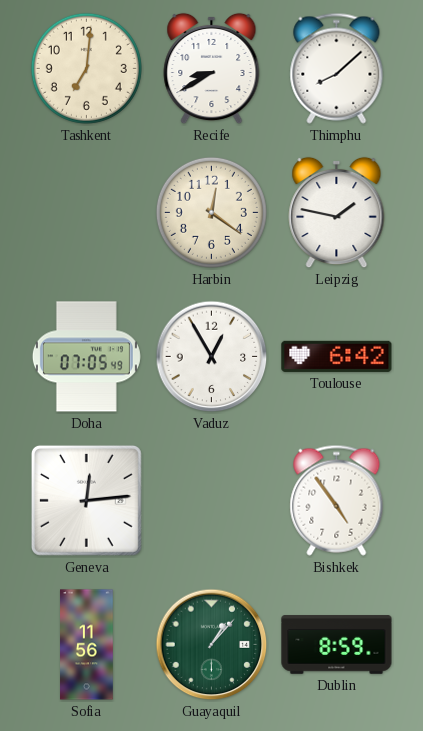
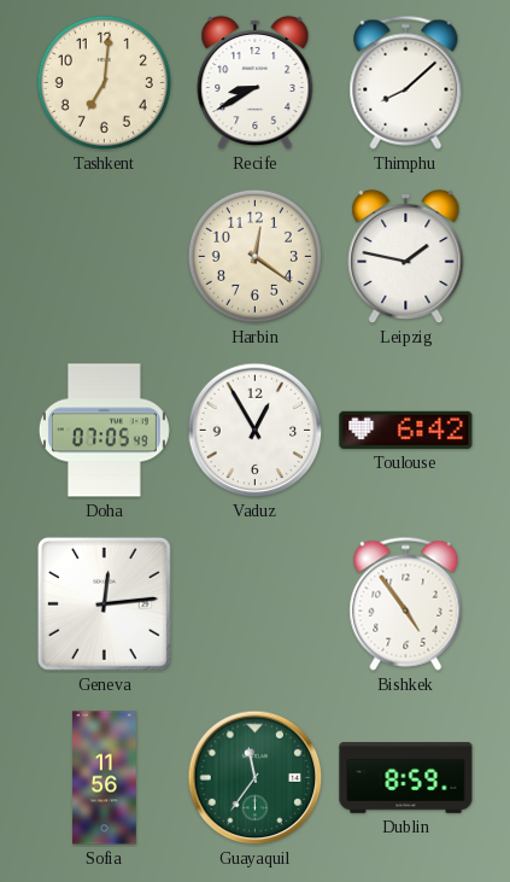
Guayaquil: 1:07 -> 11:36
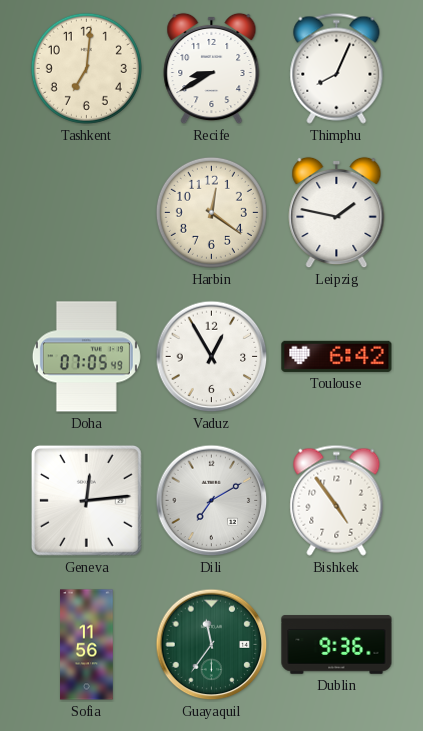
Thimphu: 8:08 -> 8:04
Dili: none -> 7:10
Dublin: 8:59 -> 9:36
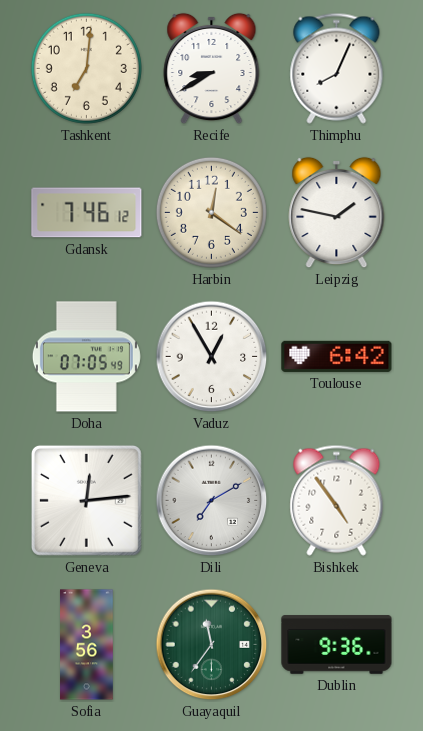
Gdansk: none -> 7:46
Sofia: 11:56 -> 3:56
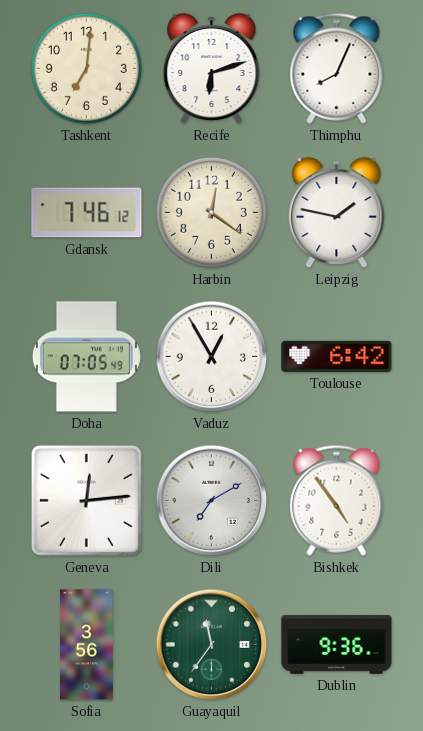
Recife: 8:40 -> 6:12
